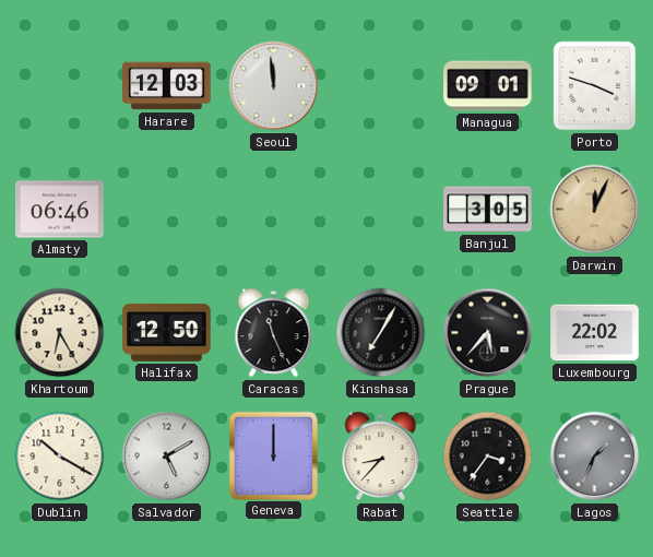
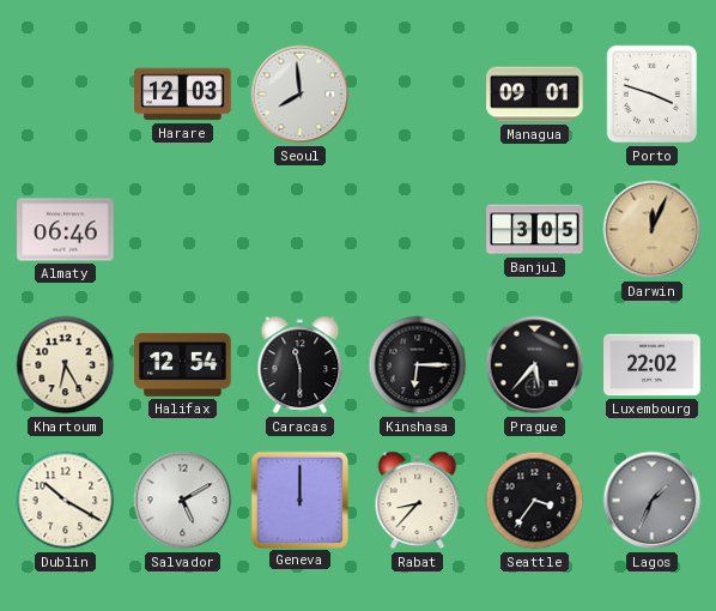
Seoul: 11:59 -> 7:59
Halifax: 12:50 -> 12:54
Caracas: 11:26 -> 11:30
Kinshasa: 7:05 -> 6:15
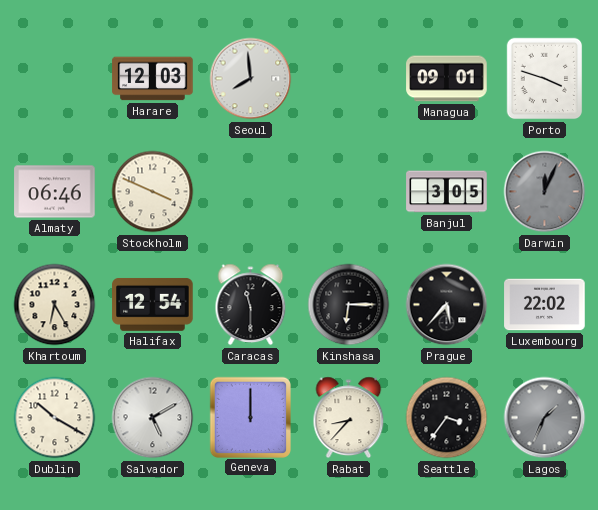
Stockholm: none -> 3:49
Darwin dial: champagne -> grey
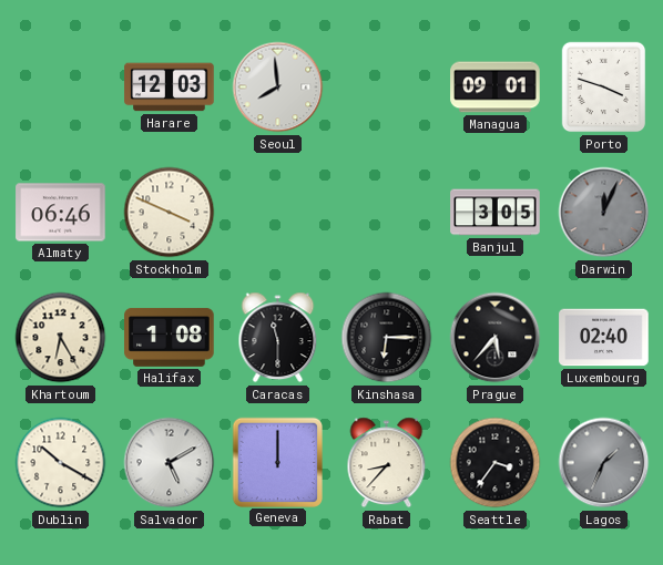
Halifax: 12:54 -> 1:08
Luxembourg: 22:02 -> 02:40
